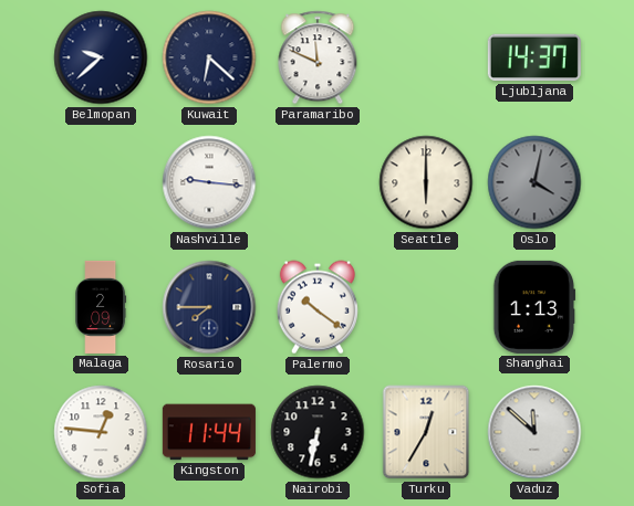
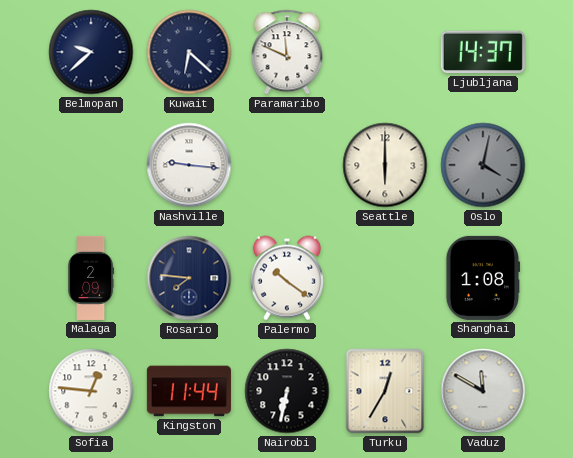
Rosario: 7:45 -> 7:46
Shanghai: 1:13 -> 1:08
Vaduz: 11:52 -> 11:50
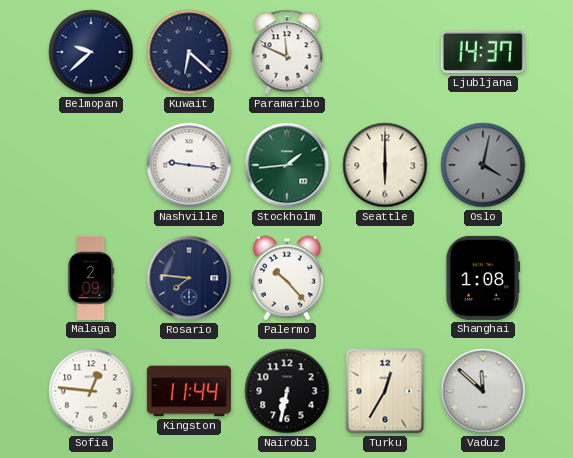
Stockholm: none -> 1:44
Palermo: 10:21 -> 10:23
Vaduz: 11:50 -> 11:52
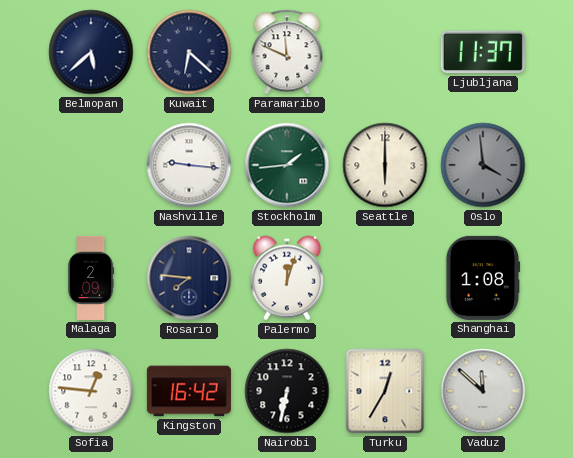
Belmopan: 9:38 -> 5:38
Ljubljana: 14:37 -> 11:37
Oslo: 4:02 -> 3:59
Palermo: 10:23 -> 12:03
Kingston: 11:44 -> 16:42
